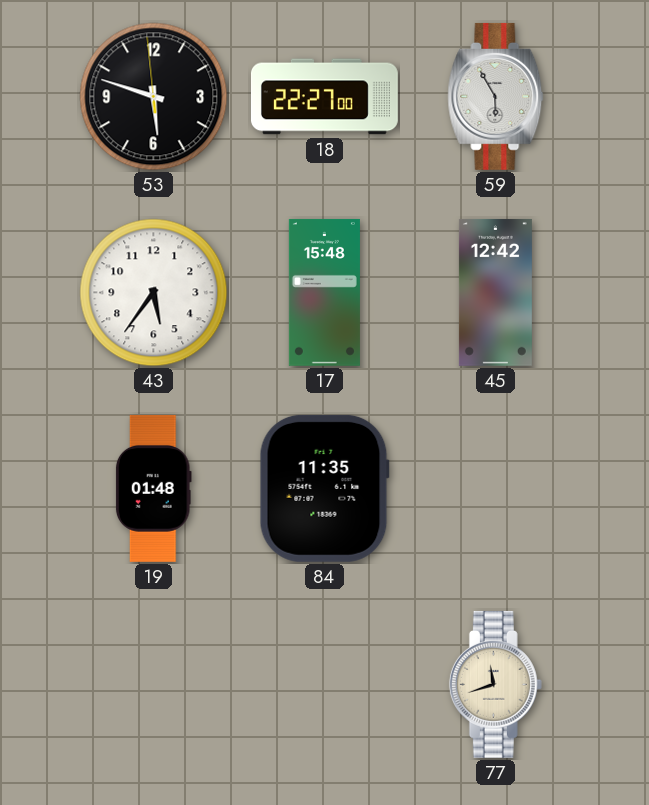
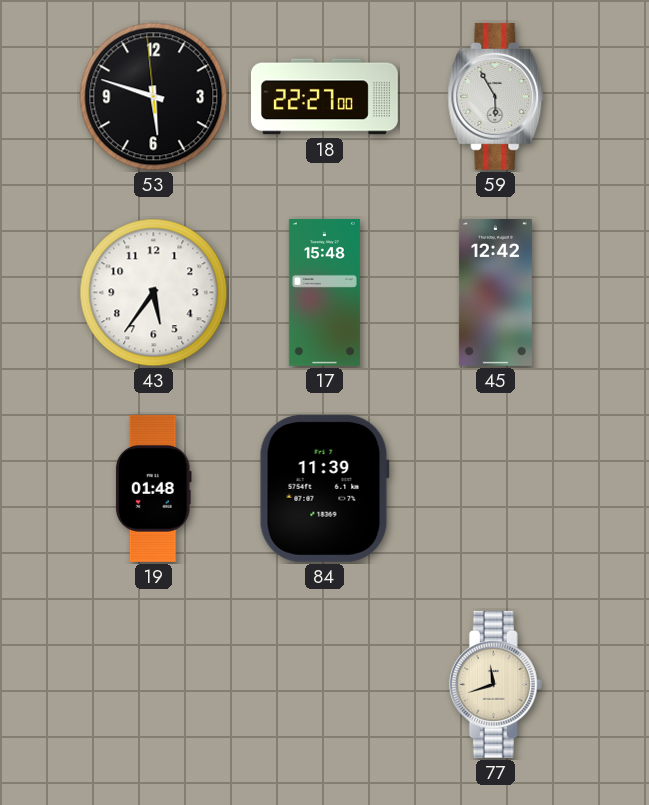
84: 11:35 -> 11:39
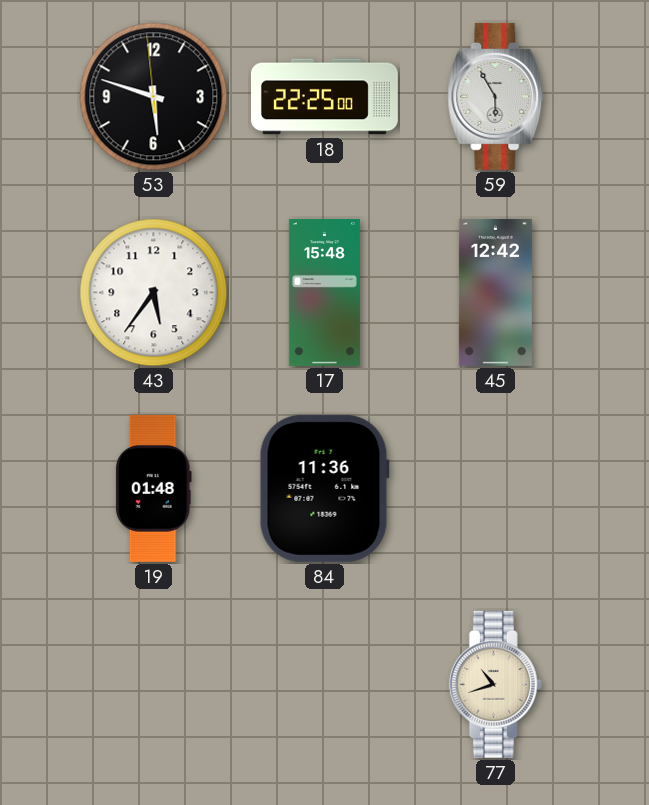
18: 22:27 -> 22:25
84: 11:39 -> 11:36
77: 11:42 -> 10:42
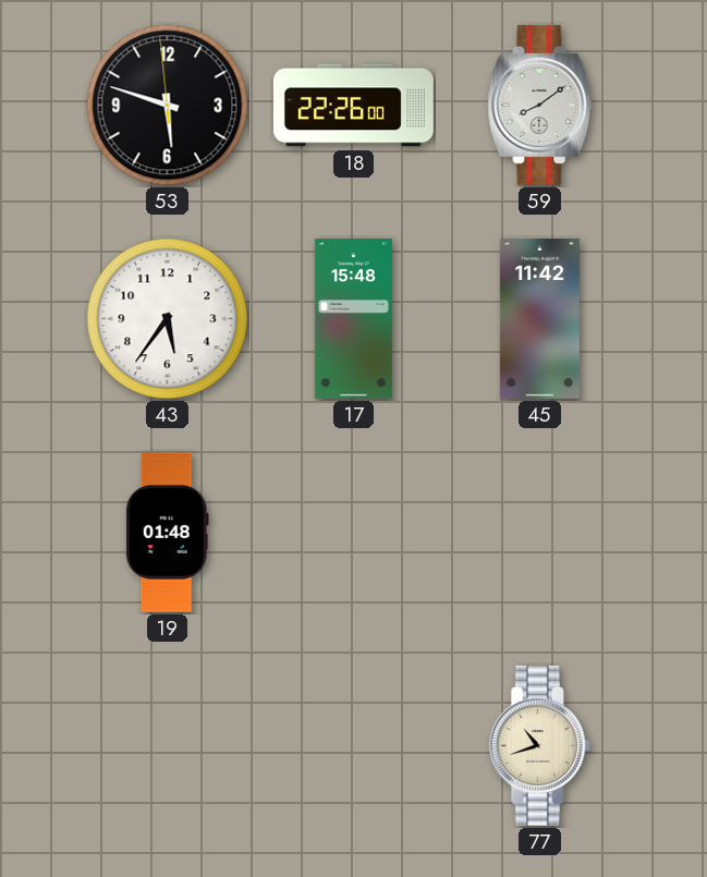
18: 22:25 -> 22:26
59: 5:55 -> 8:09
45: 12:42 -> 11:42
84: 11:36 -> none
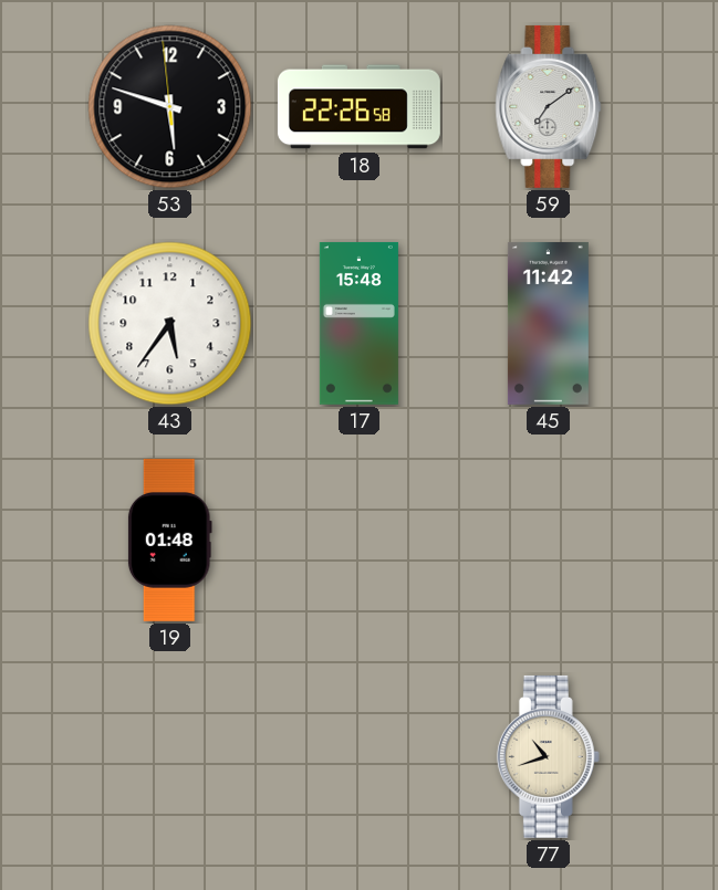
18: 22:26:00 -> 22:26:58
59: 8:09 -> 7:09
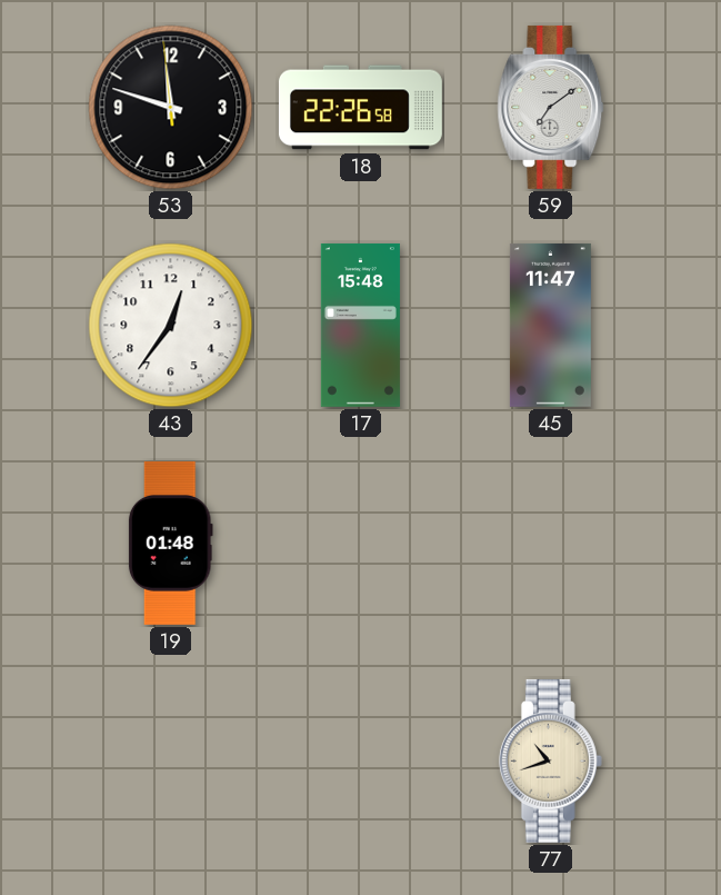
53: 5:47 -> 11:47
43: 5:36 -> 12:36
45: 11:42 -> 11:47
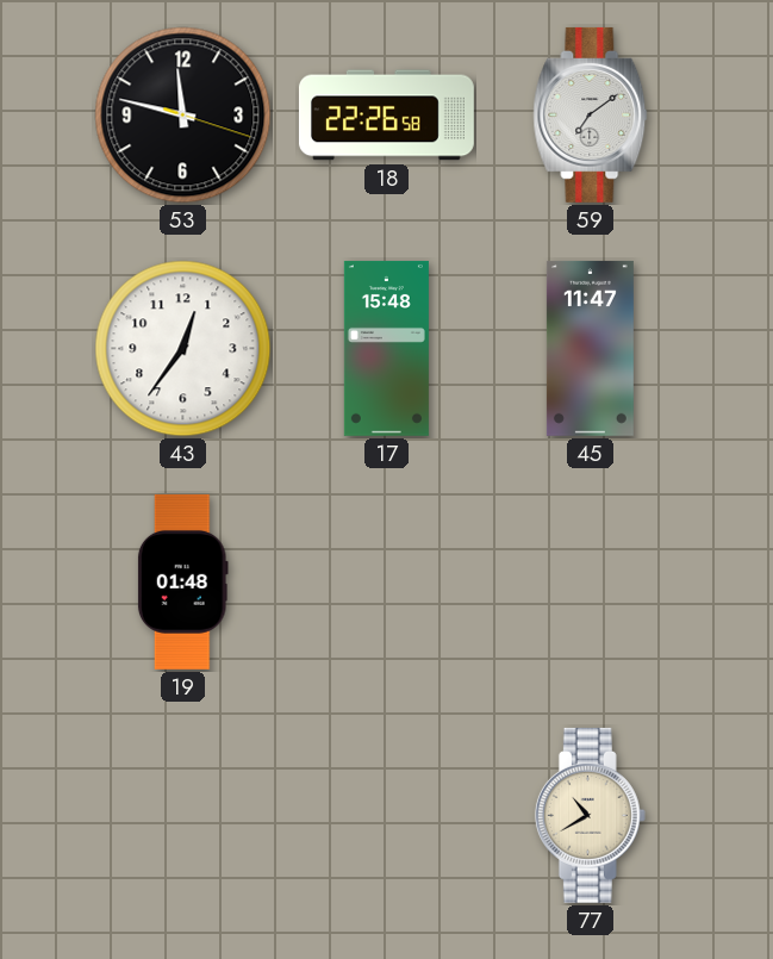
53: 11:47:59 -> 11:47:18
77: 10:42 -> 10:40
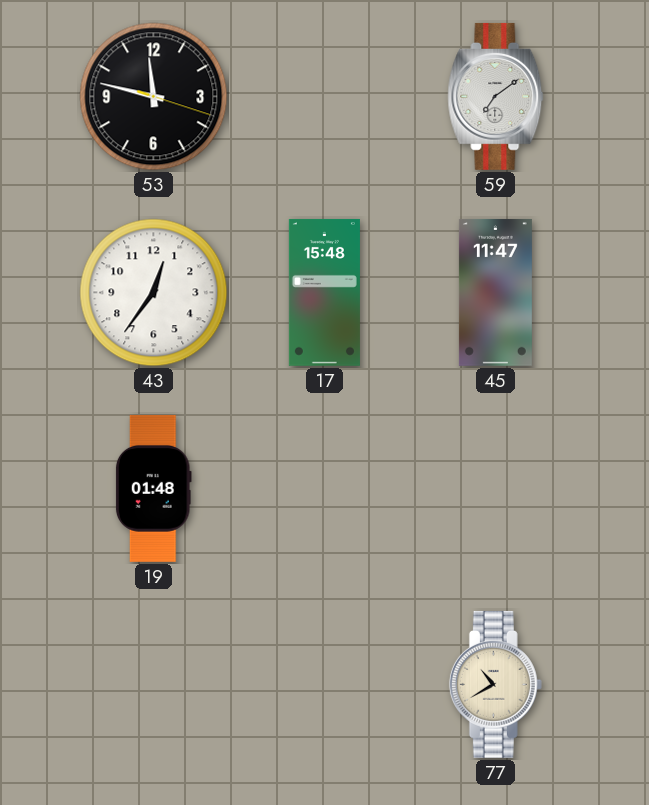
18: 22:26 -> none
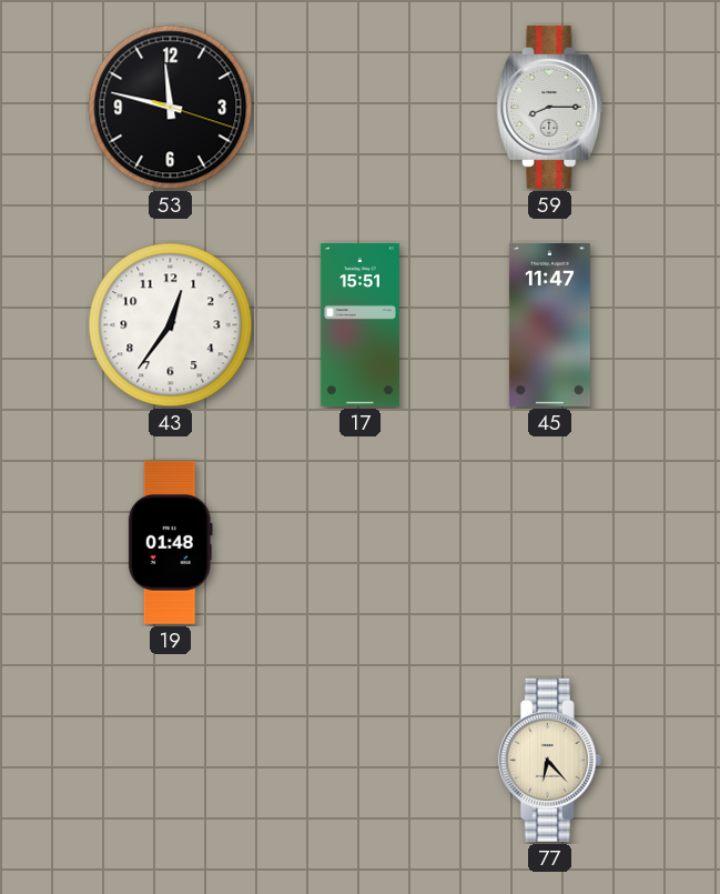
59: 7:09 -> 8:15
17: 15:48 -> 15:51
77: 10:40 -> 6:23
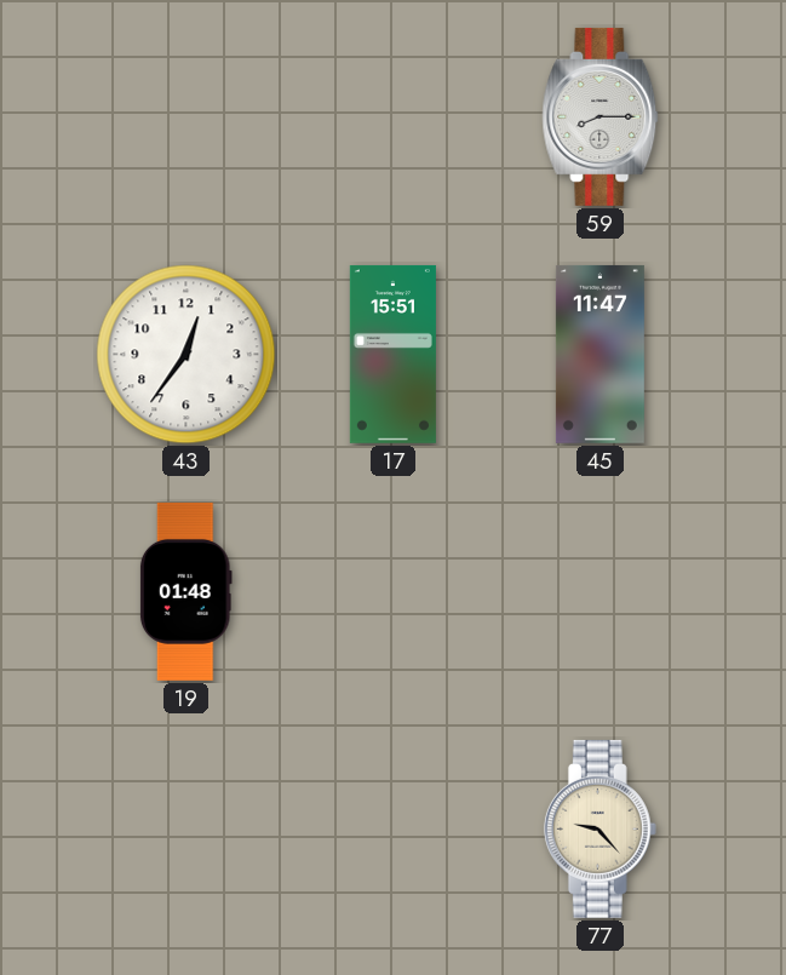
53: 11:47 -> none
77: 6:23 -> 9:23
